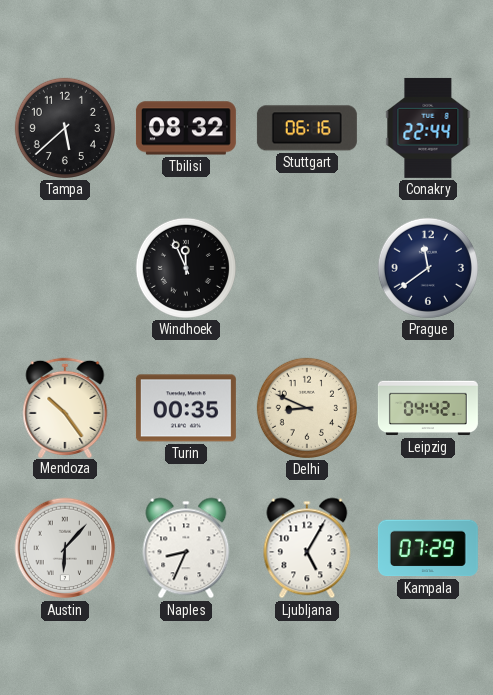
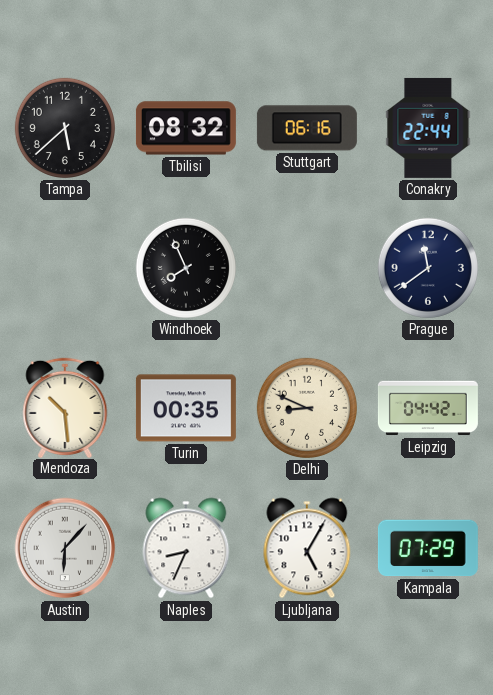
Windhoek: 11:56 -> 7:56
Mendoza: 10:24 -> 10:29
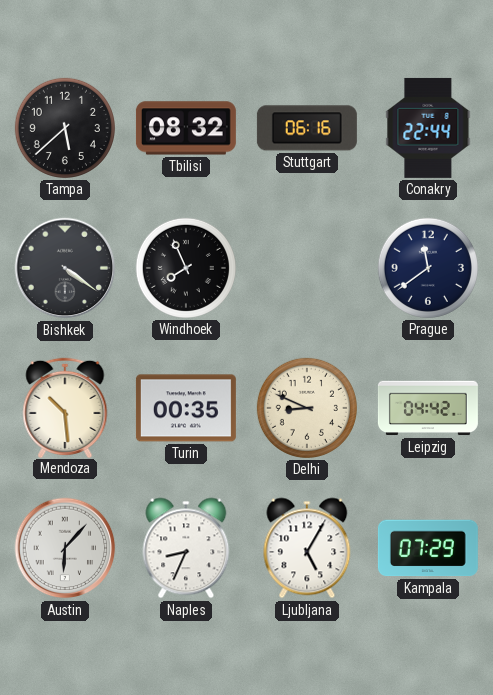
Bishkek: none -> 4:21
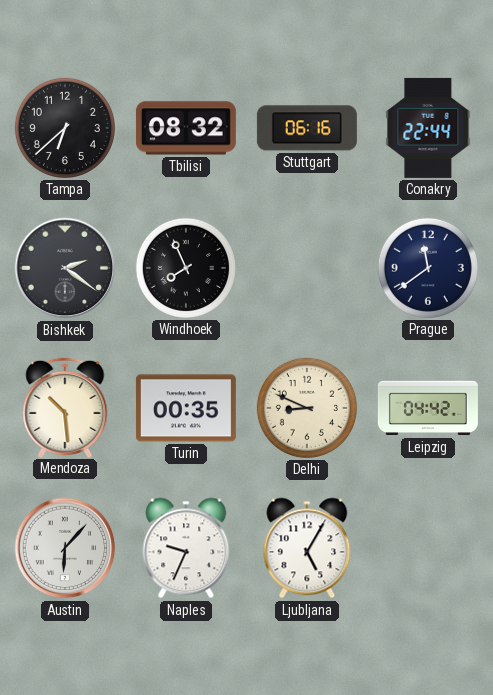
Tampa: 5:38 -> 6:38
Bishkek: 4:21 -> 2:21
Naples: 8:34 -> 9:34
Kampala: 07:29 -> none
